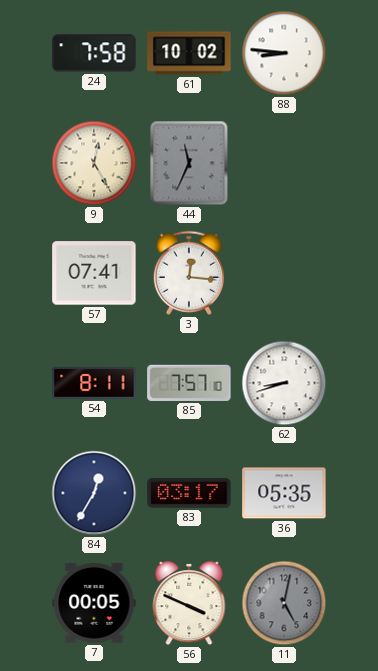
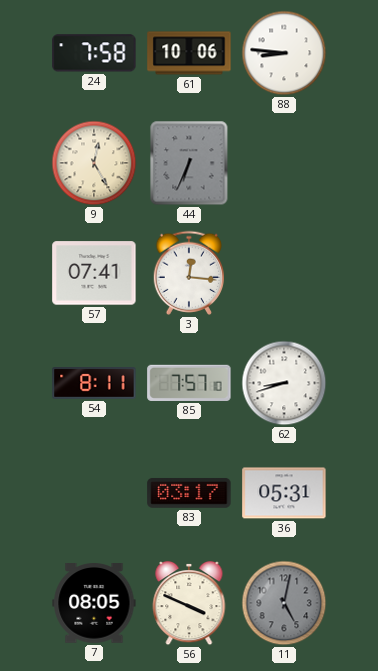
61: 10:02 -> 10:06
44: 11:34 -> 6:34
84: 12:35 -> none
36: 05:35 -> 05:31
7: 00:05 -> 08:05
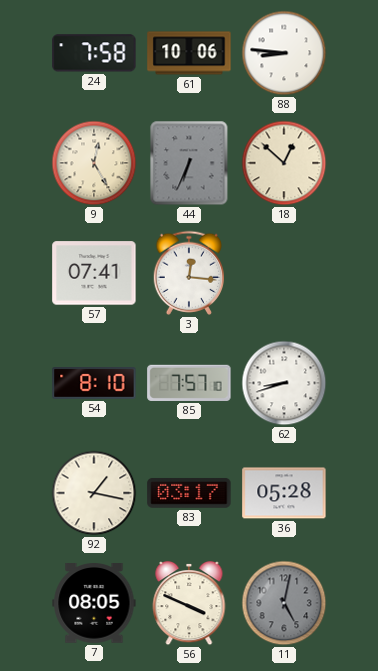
18: none -> 12:52
54: 8:11 -> 8:10
92: none -> 1:17
36: 05:31 -> 05:28
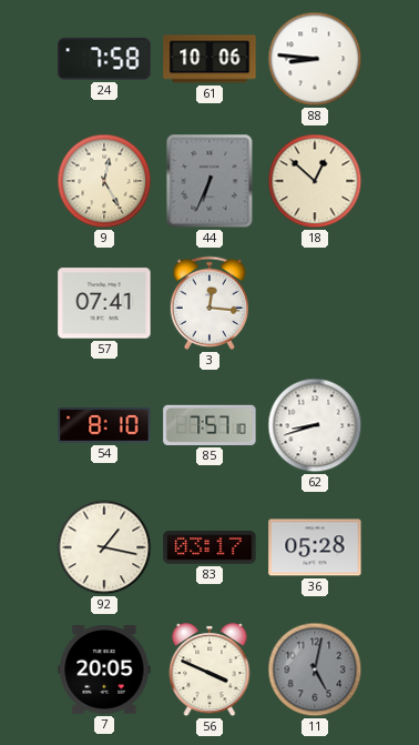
7: 08:05 -> 20:05
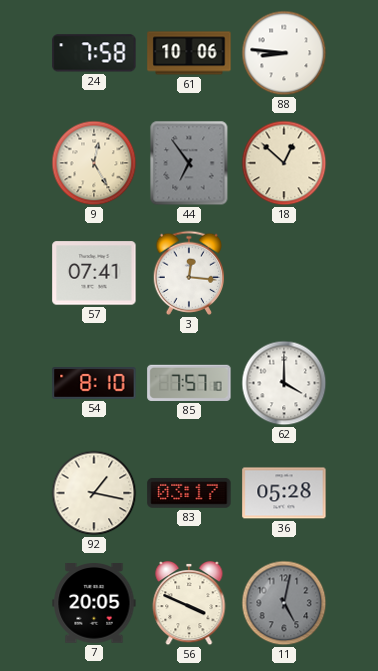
44: 6:34 -> 6:54
62: 8:42 -> 4:00
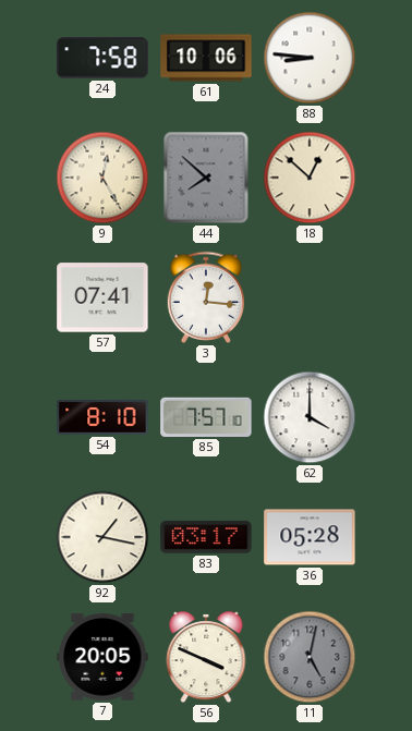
44: 6:54 -> 7:52
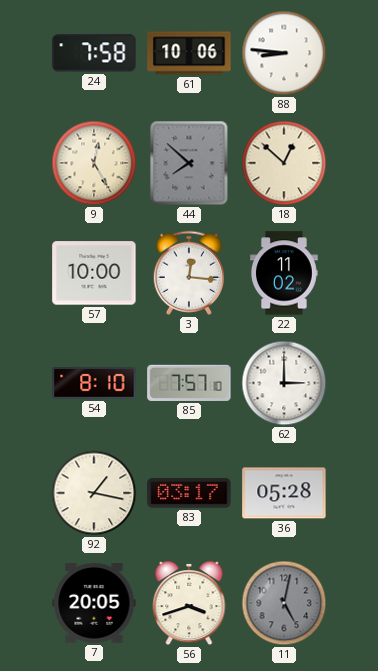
57: 07:41 -> 10:00
22: none -> 11:02
62: 4:00 -> 3:00
56: 3:49 -> 3:42
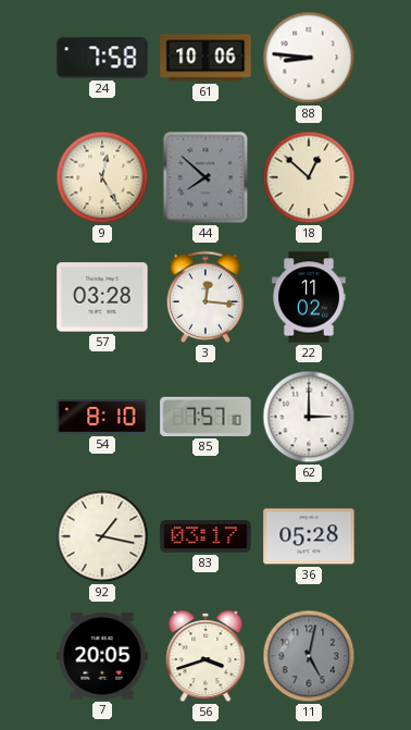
57: 10:00 -> 03:28
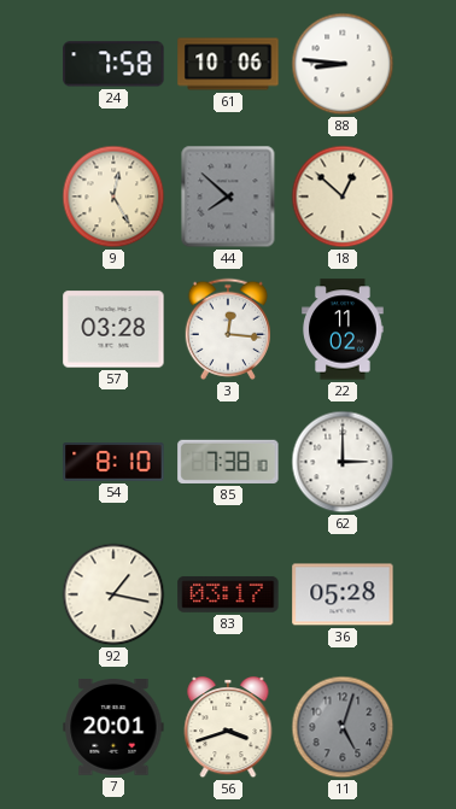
85: 7:57 -> 7:38
7: 20:05 -> 20:01
11: 5:02 -> 5:03
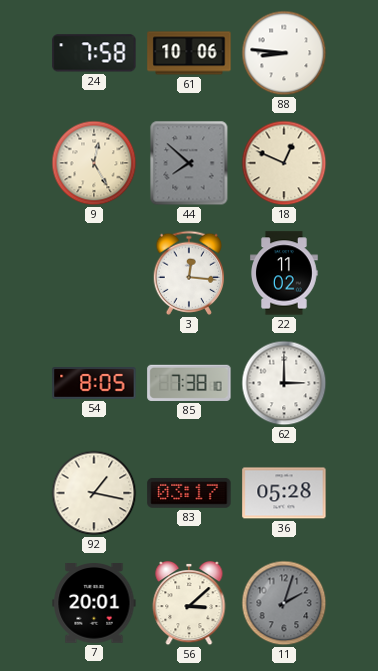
18: 12:52 -> 12:49
57: 03:28 -> none
54: 8:10 -> 8:05
56: 3:42 -> 3:08
11: 5:03 -> 2:03
